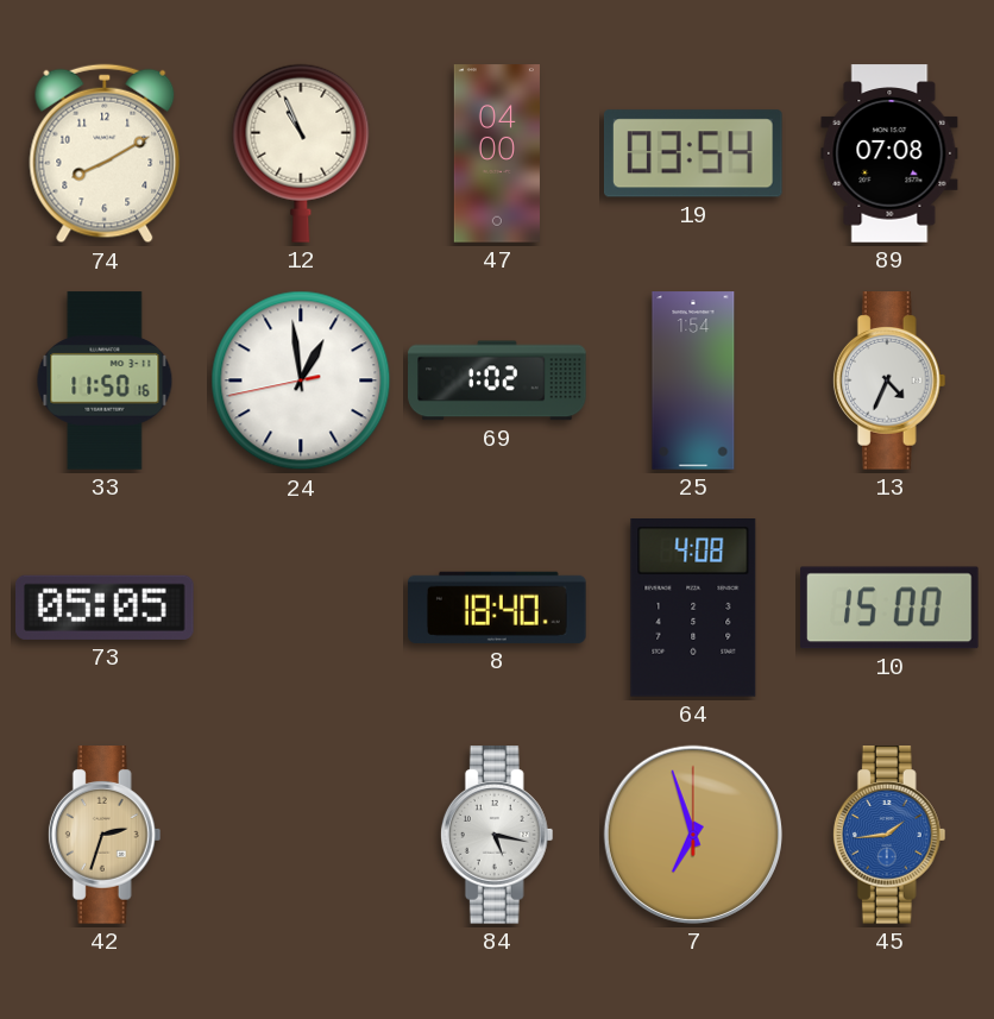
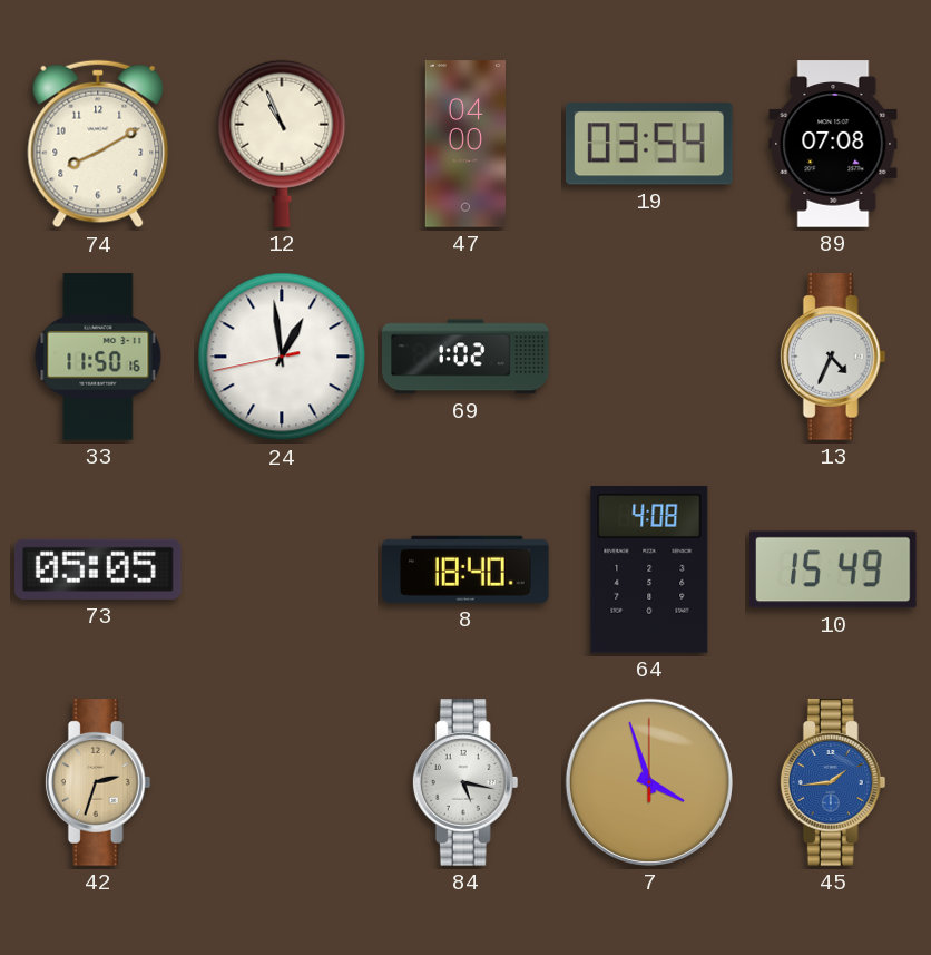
25: 1:54 -> none
10: 15:00 -> 15:49
7: 6:57 -> 3:57
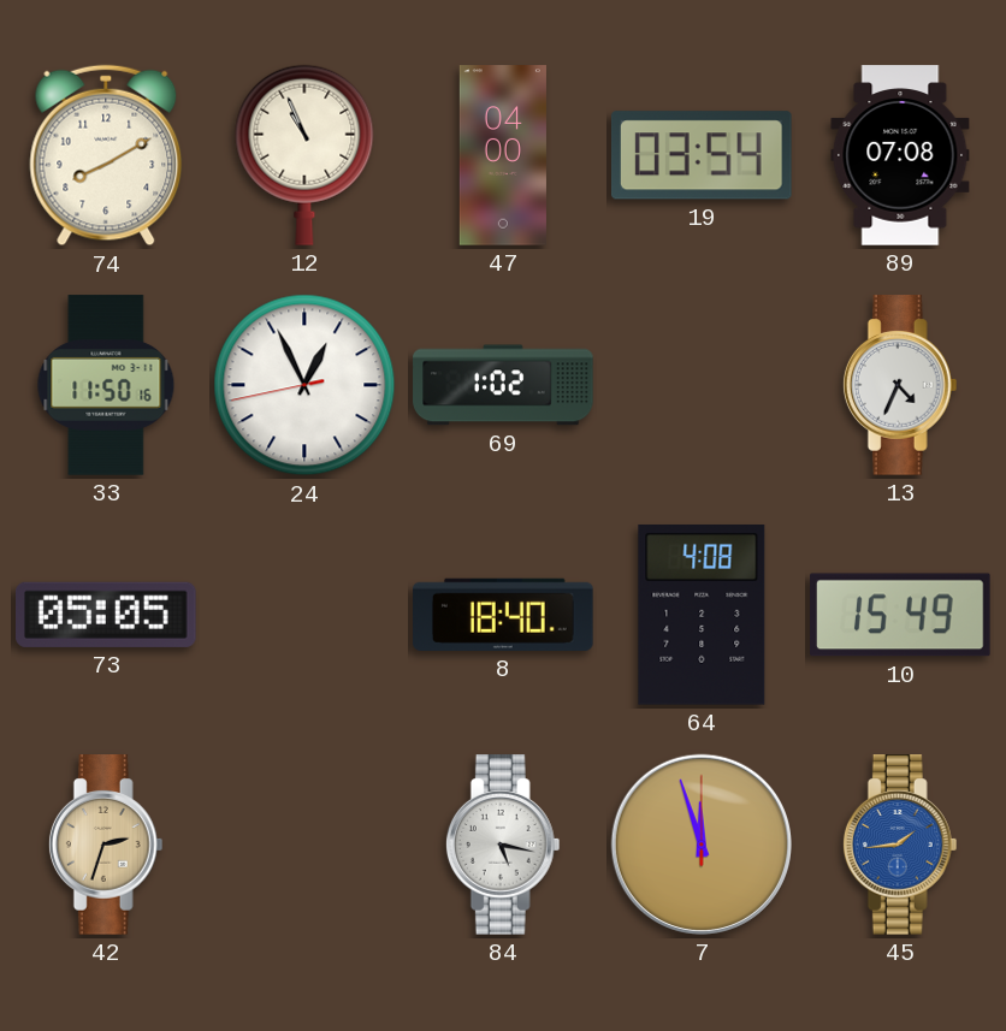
24: 12:58 -> 12:55
7: 3:57 -> 11:57
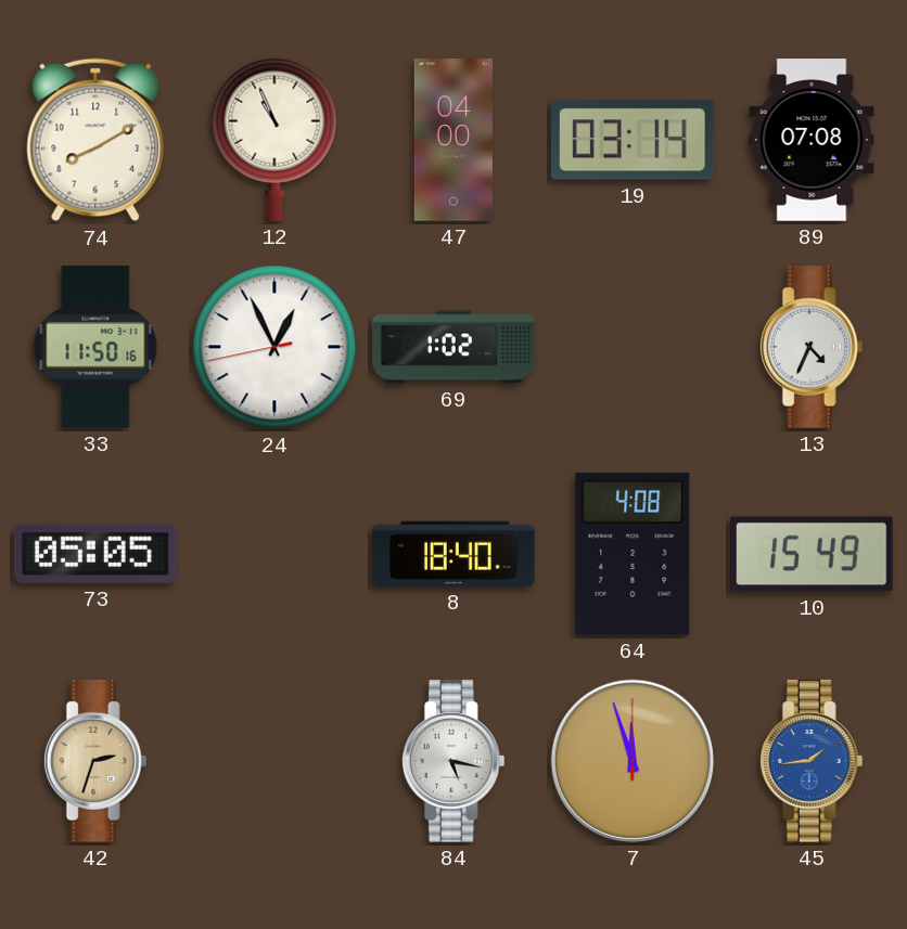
19: 03:54 -> 03:14
